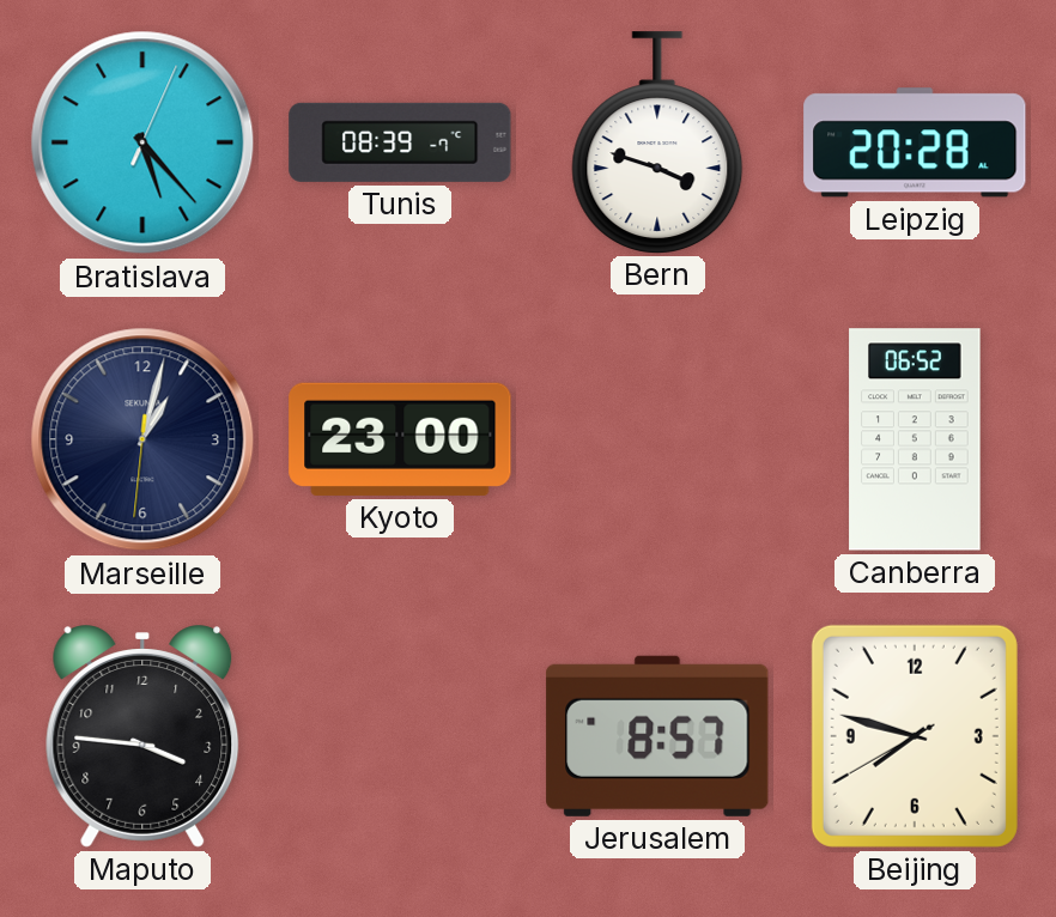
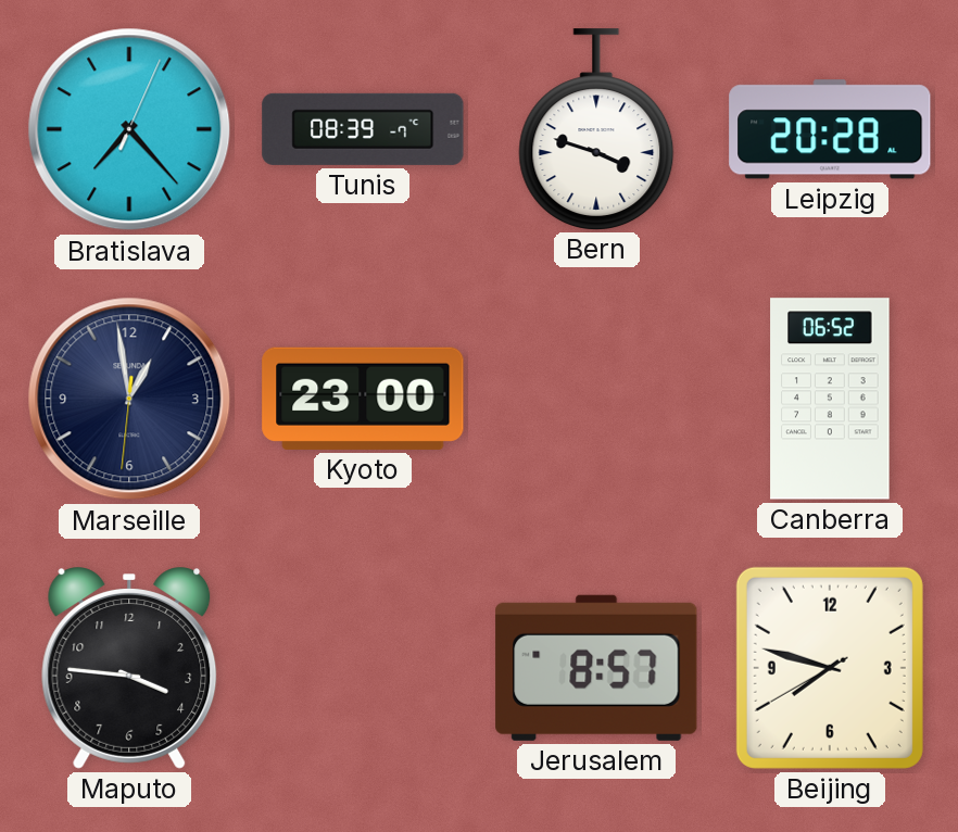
Bratislava: 5:23 -> 7:23
Marseille: 1:02 -> 12:58
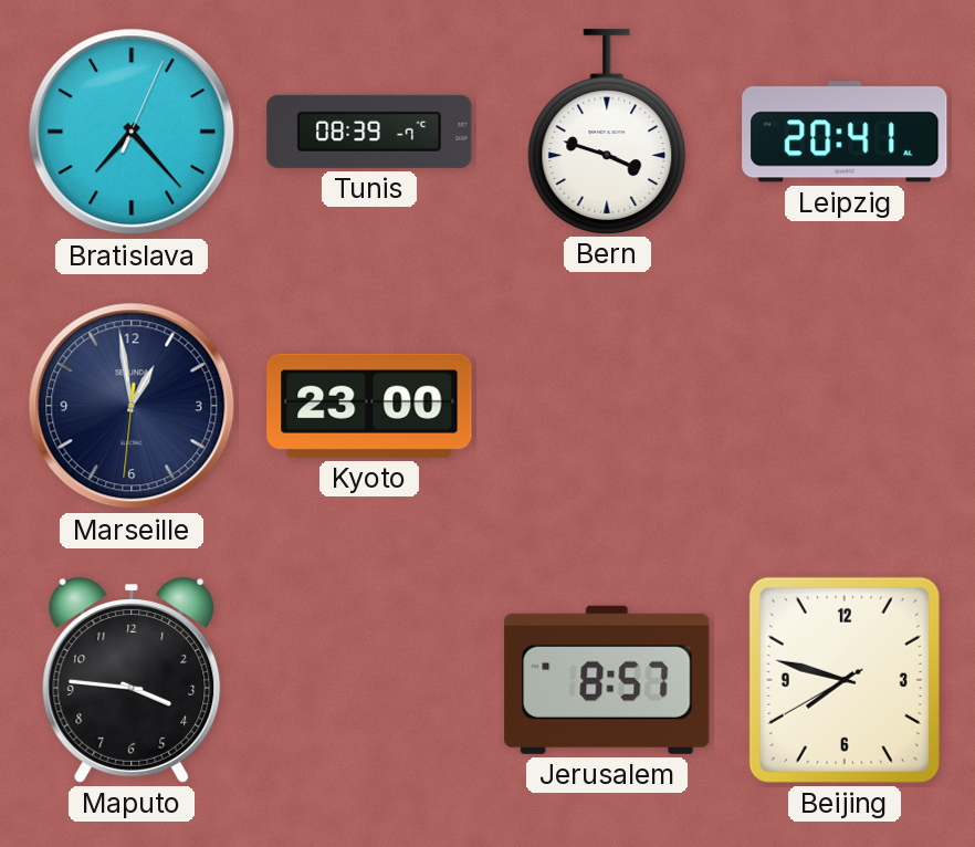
Leipzig: 20:28 -> 20:41
Canberra: 06:52 -> none
